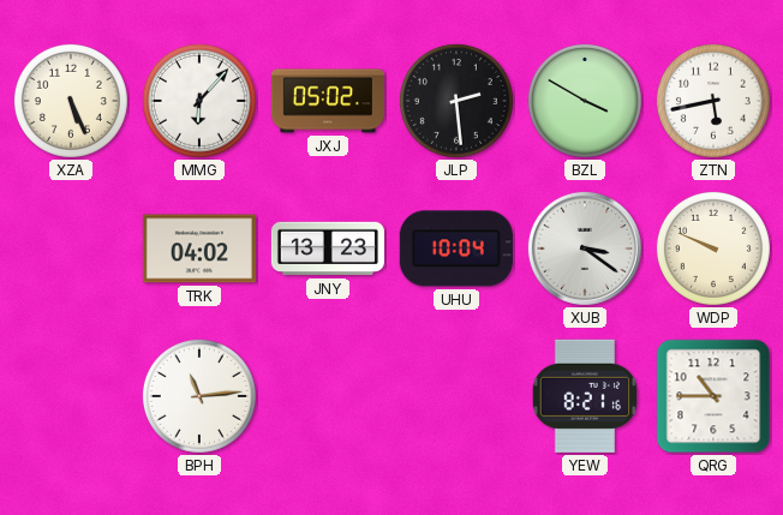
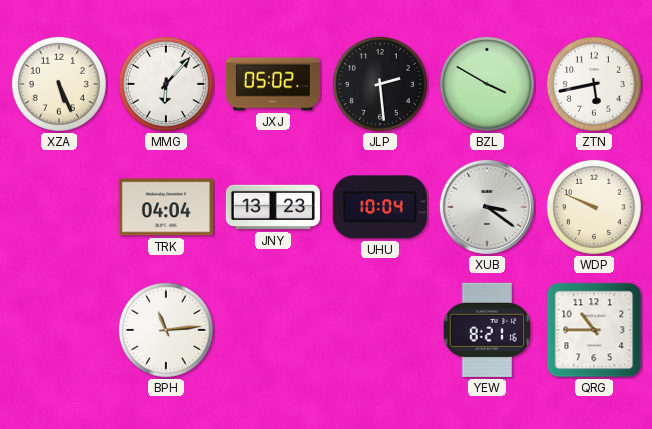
TRK: 04:02 -> 04:04
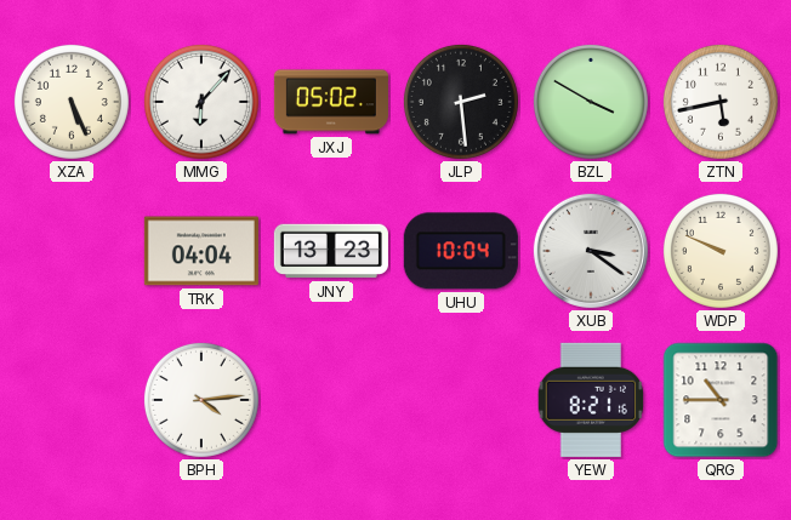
BPH: 11:14 -> 4:14
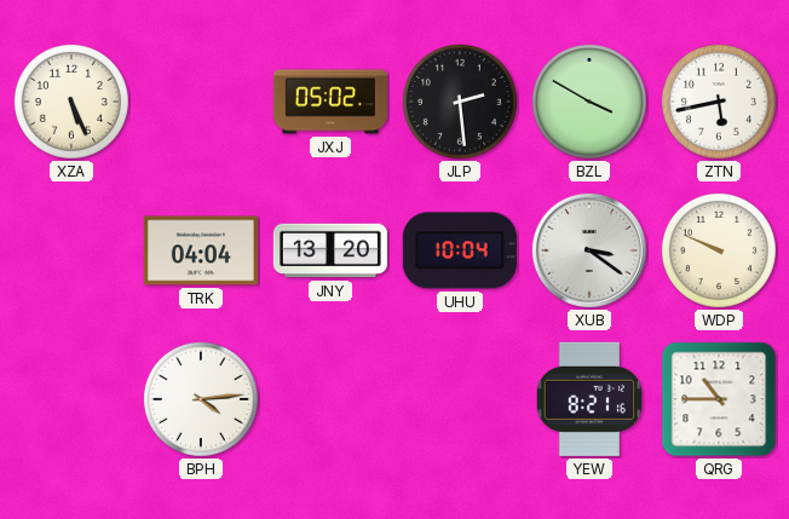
MMG: 6:07 -> none
JNY: 13:23 -> 13:20
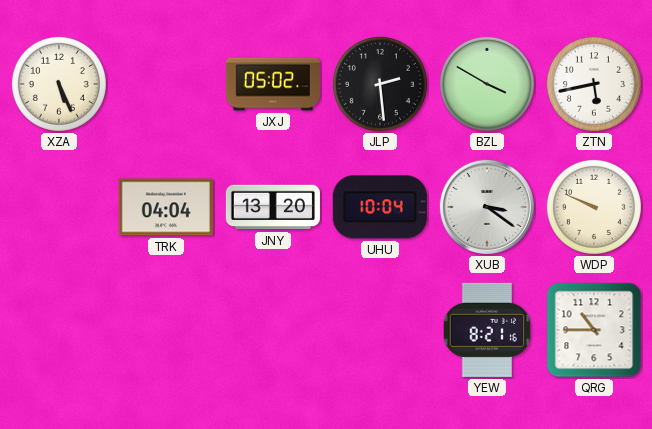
BPH: 4:14 -> none
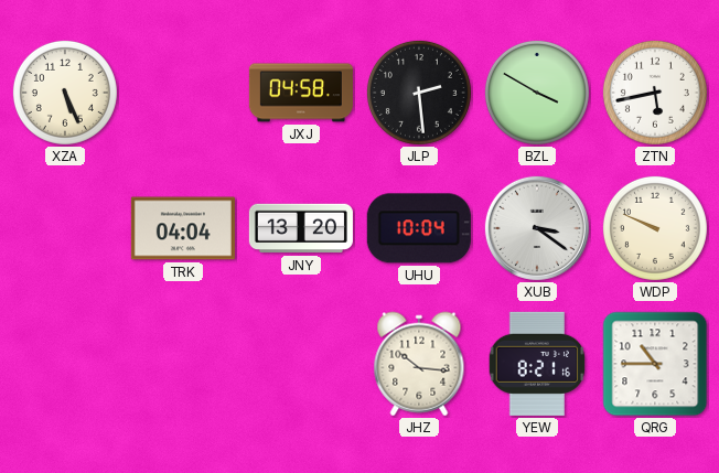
JXJ: 05:02 -> 04:58
JHZ: none -> 10:16
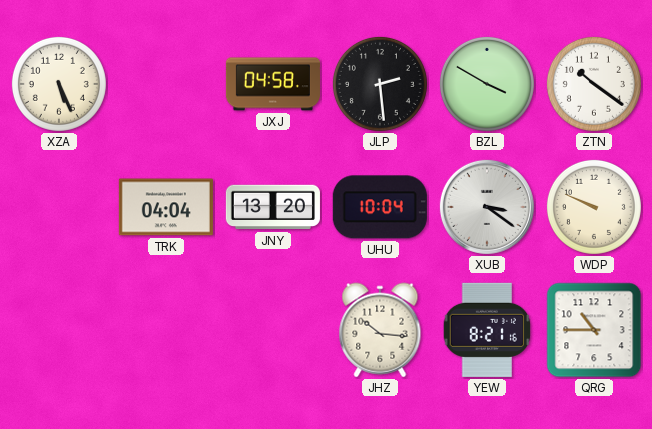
ZTN: 5:43 -> 10:21
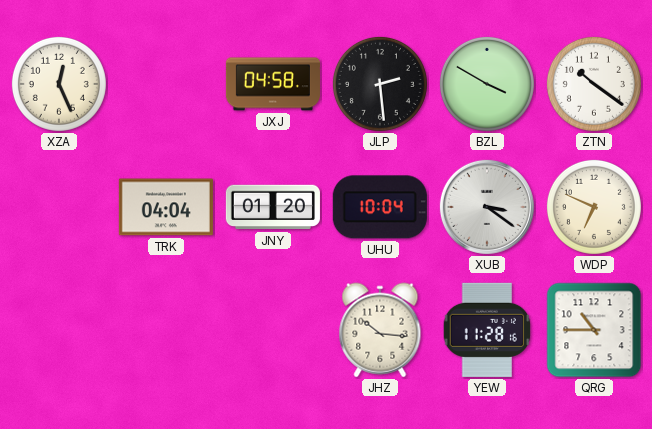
XZA: 5:26 -> 12:26
JNY: 13:20 -> 01:20
WDP: 9:49 -> 6:49
YEW: 8:21 -> 11:28
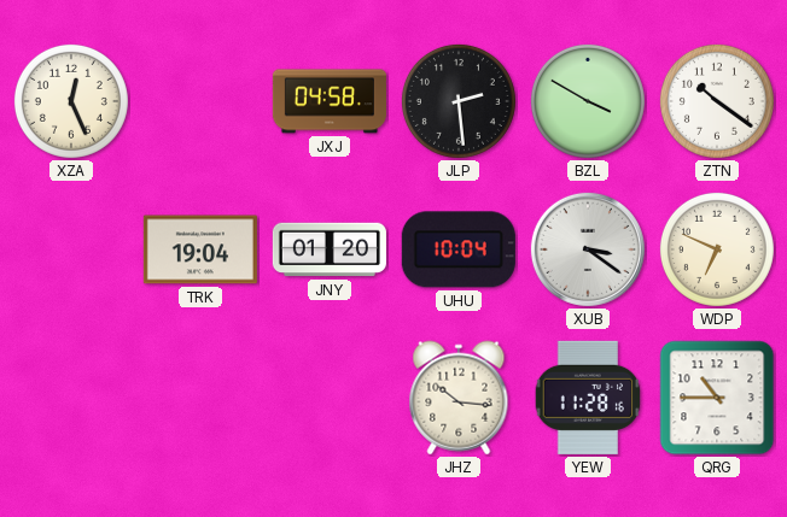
TRK: 04:04 -> 19:04
